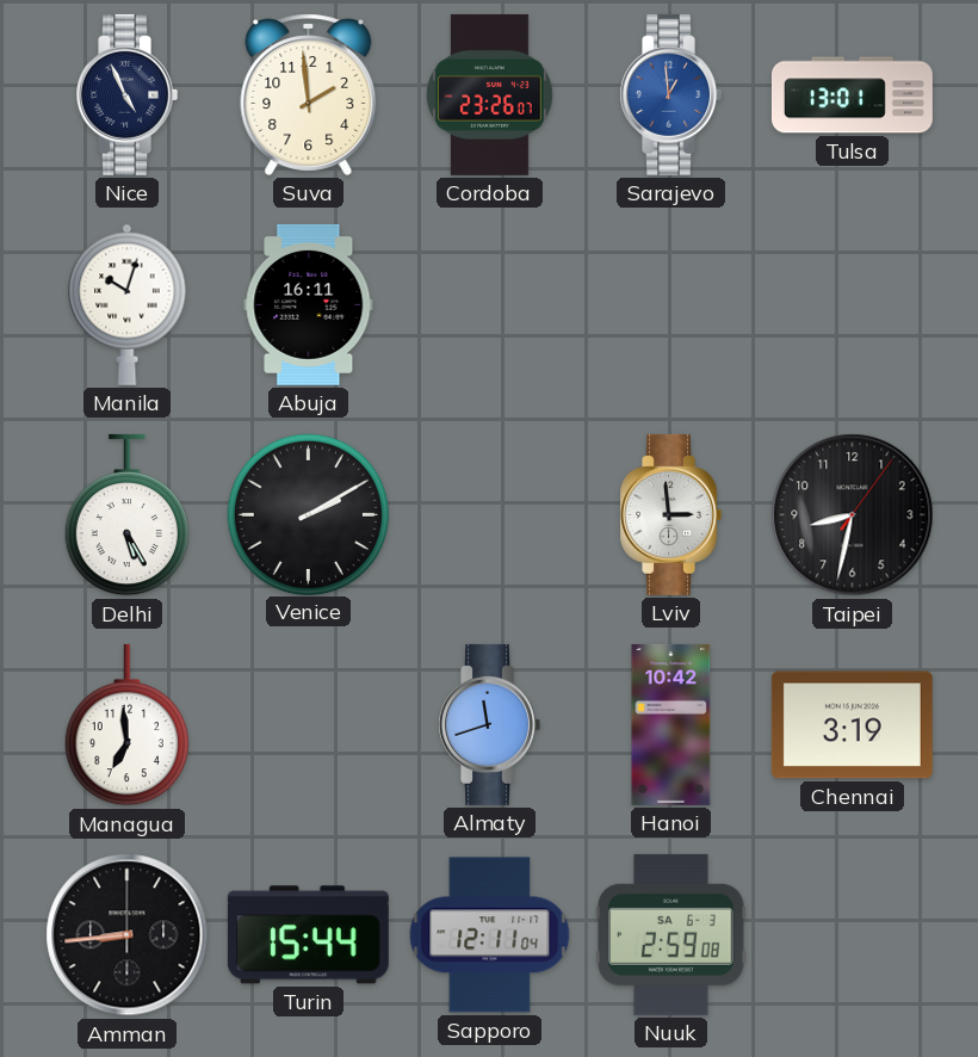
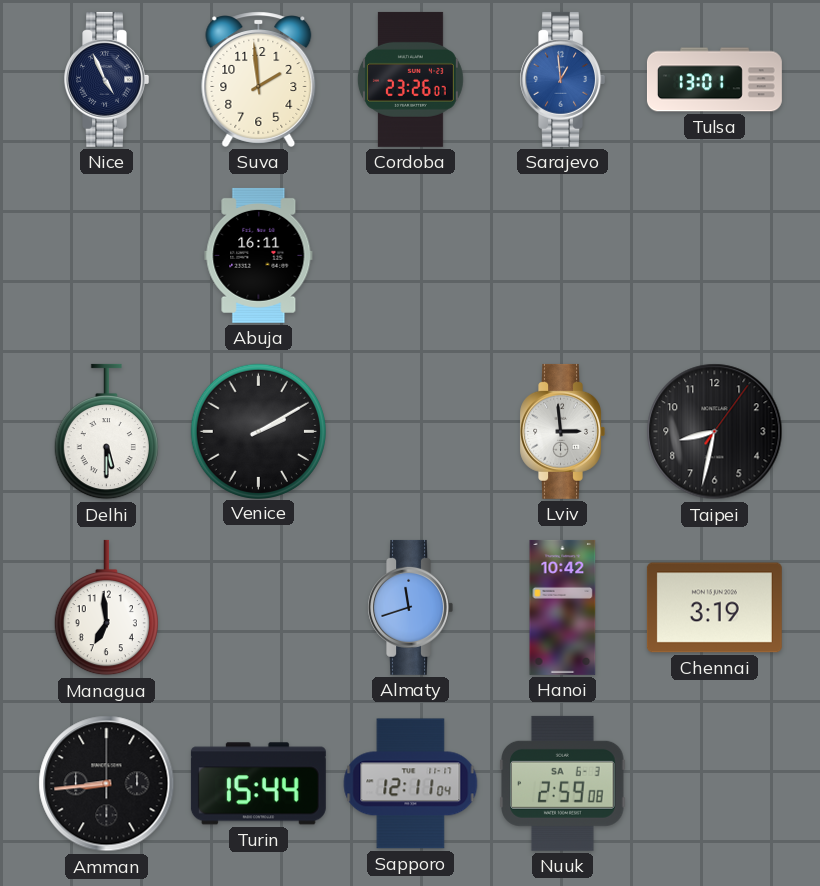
Manila: 10:03 -> none
Delhi: 5:25 -> 5:30
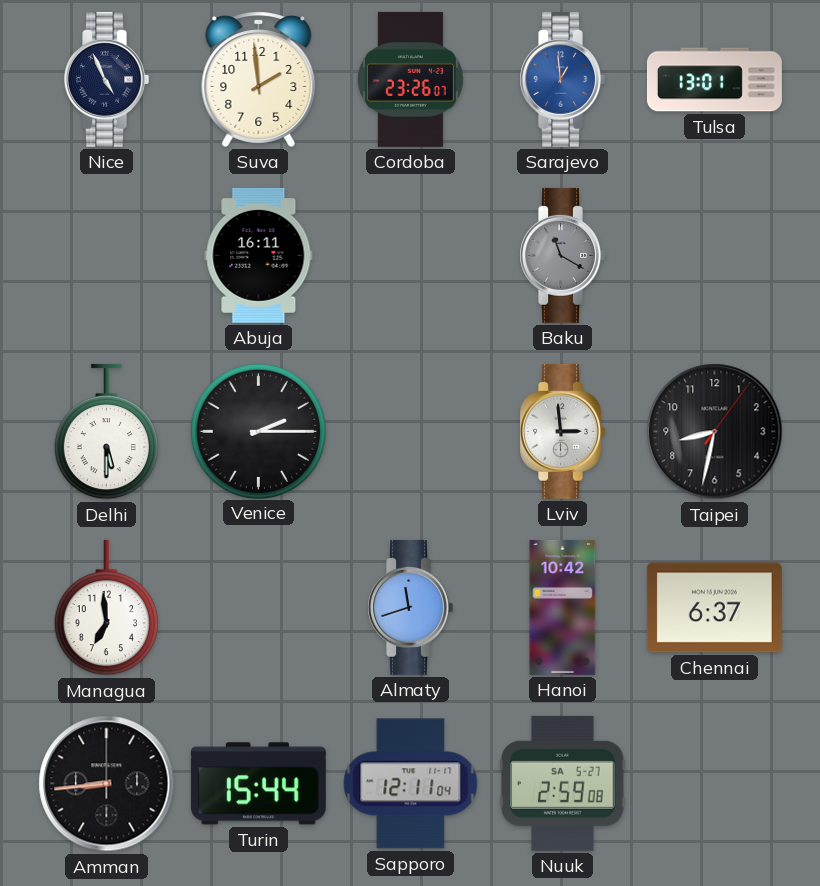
Baku: none -> 11:20
Venice: 2:10 -> 2:15
Chennai: 3:19 -> 6:37
Nuuk date: SA 6-3 -> SA 5-27
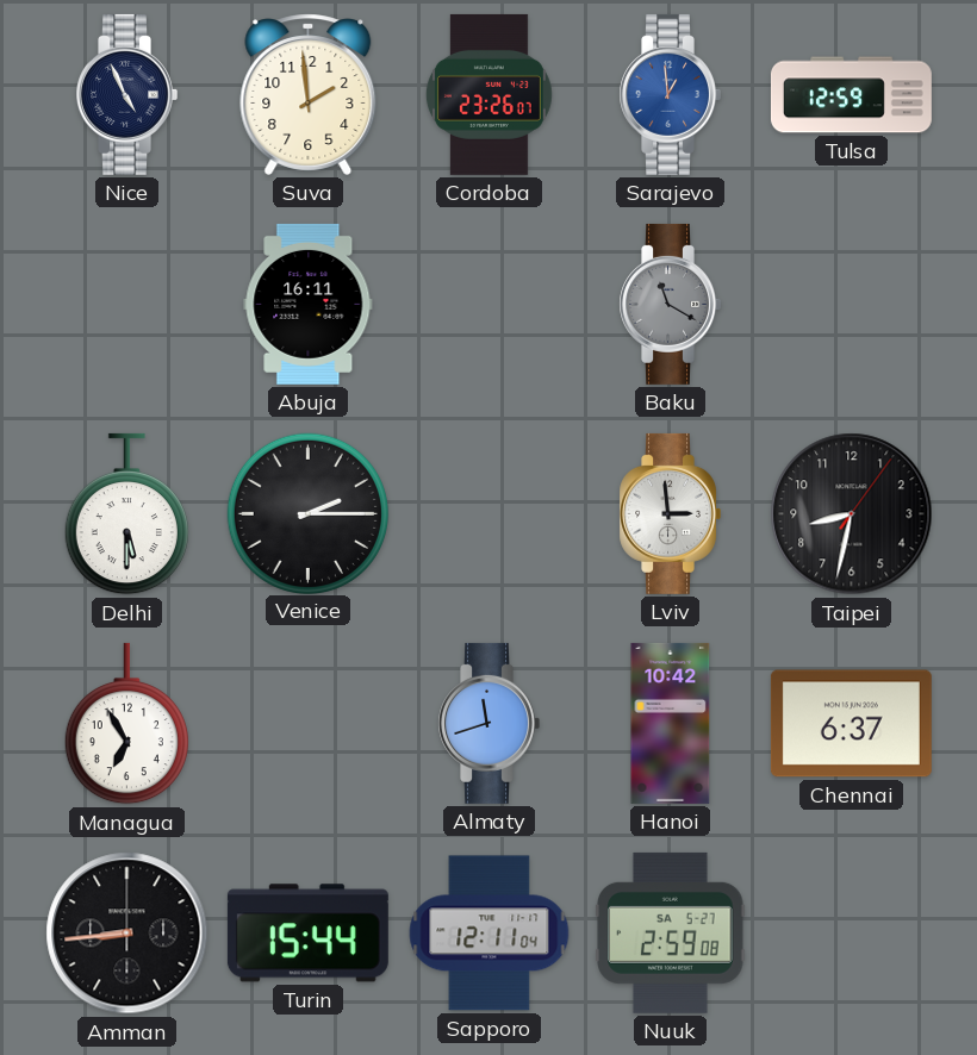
Tulsa: 13:01 -> 12:59
Managua: 6:59 -> 6:55
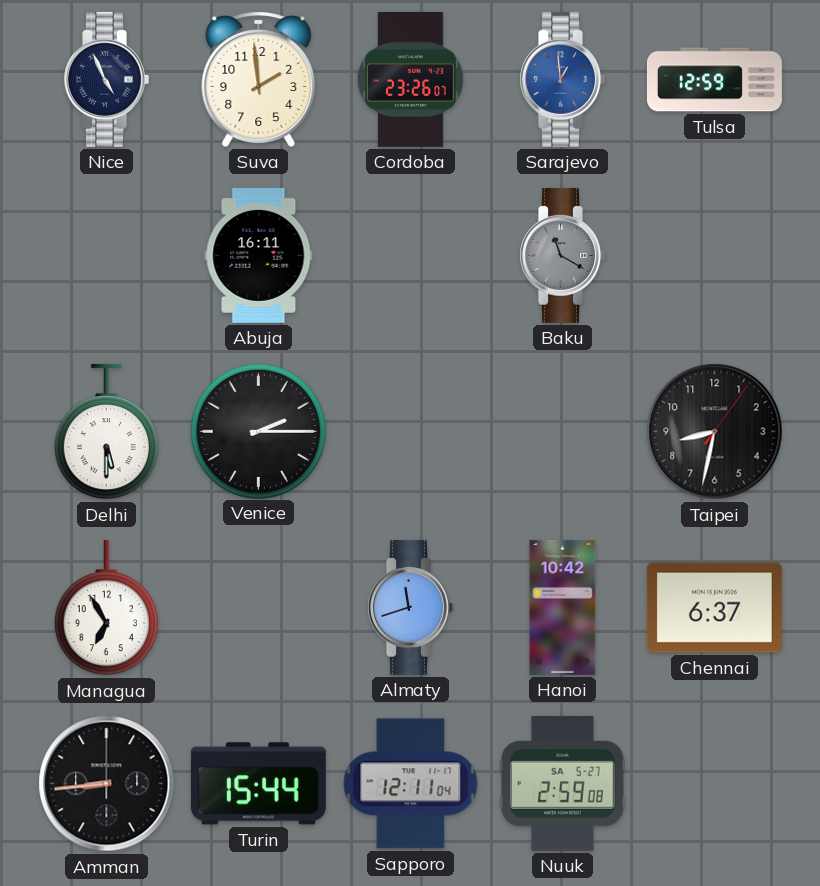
Lviv: 2:59 -> none
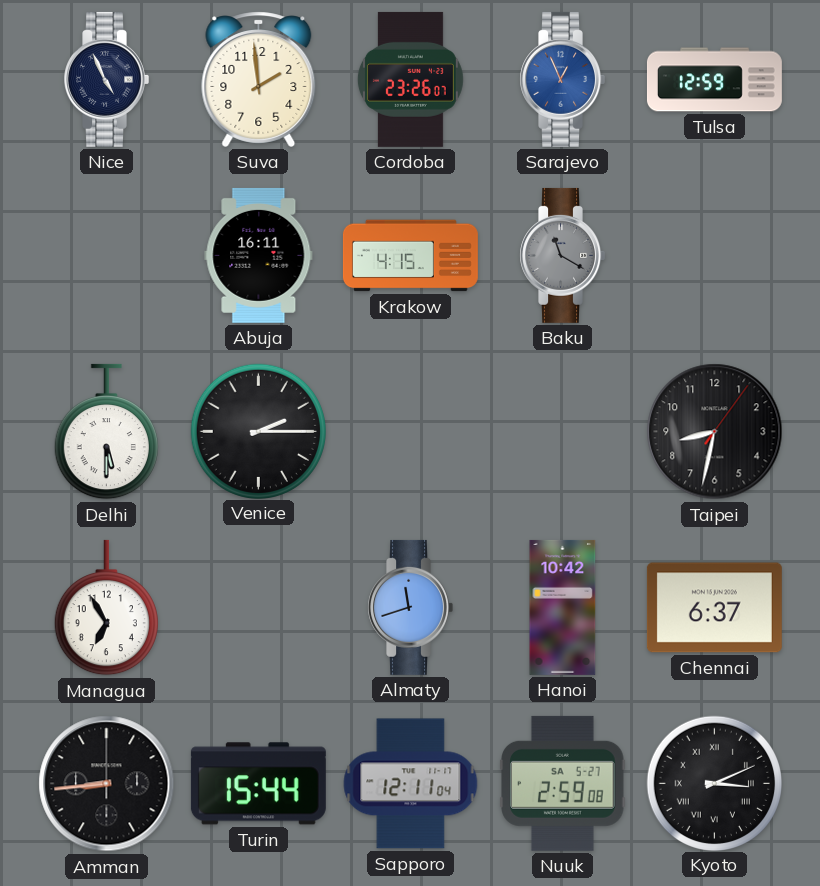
Sarajevo: 12:59 -> 12:56
Krakow: none -> 4:15
Kyoto: none -> 3:11
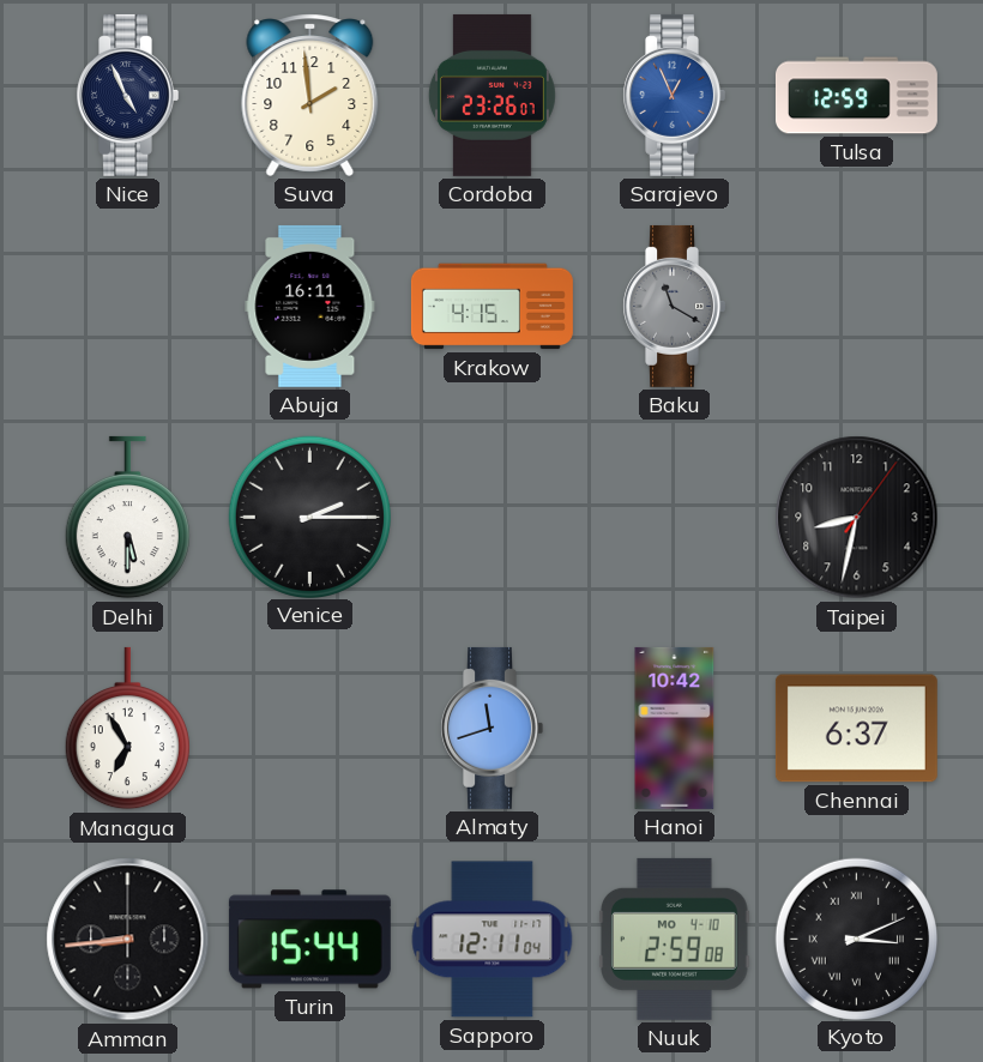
Nuuk date: SA 5-27 -> MO 4-10
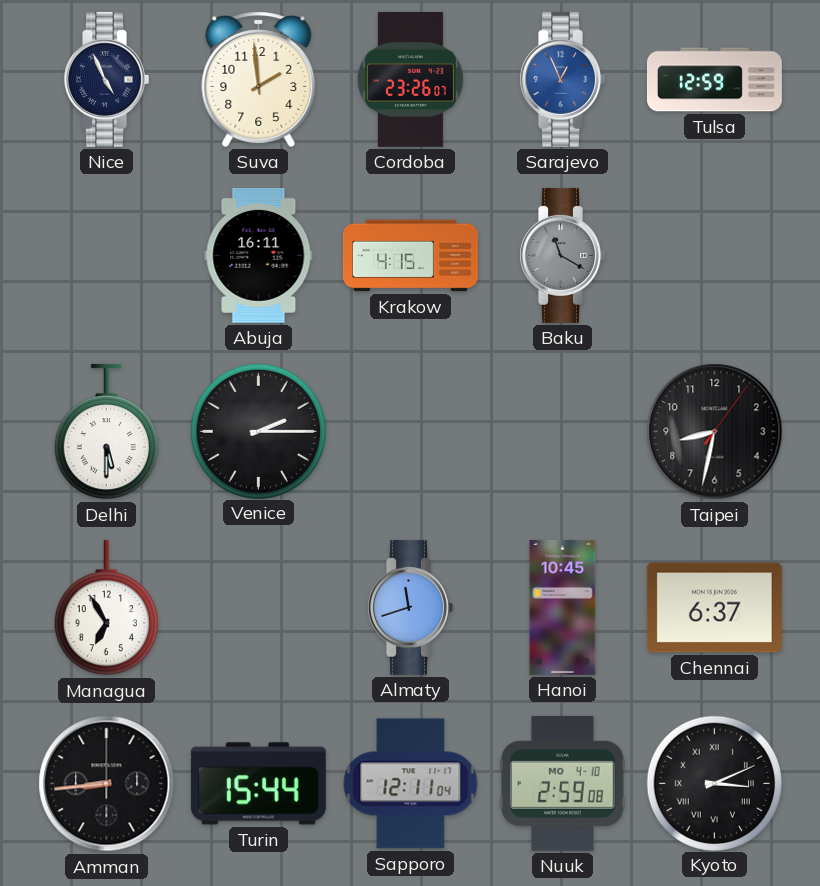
Hanoi: 10:42 -> 10:45
